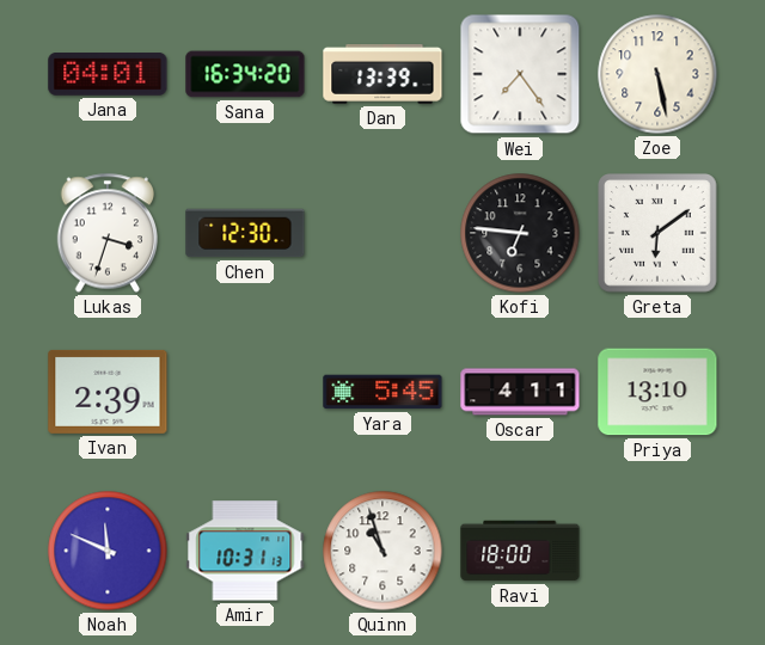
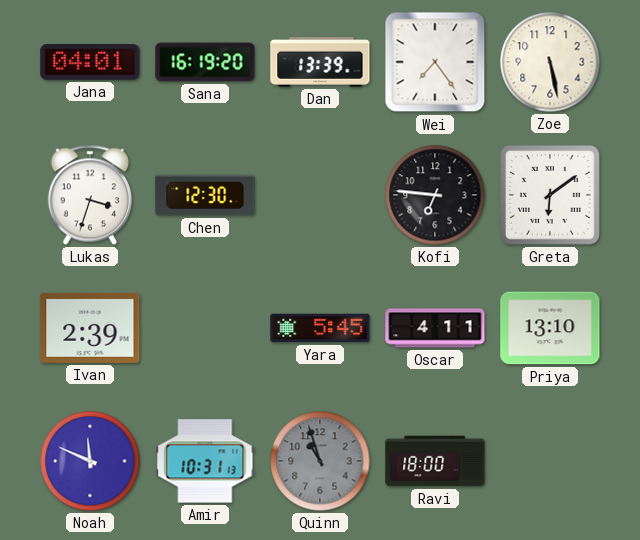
Sana: 16:34 -> 16:19
Quinn dial: white -> grey
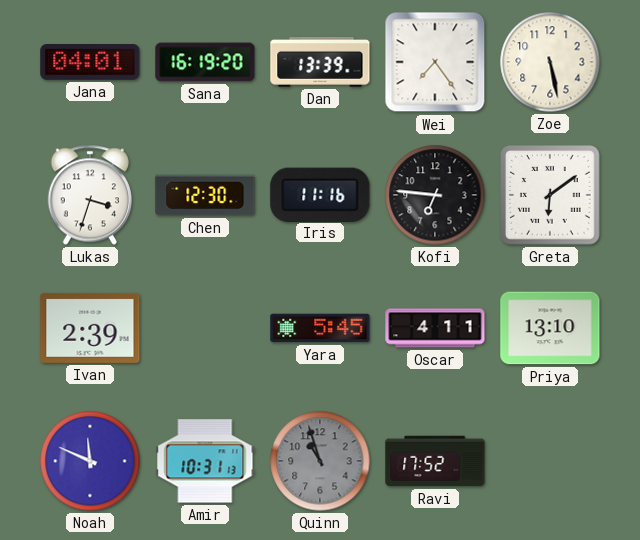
Iris: none -> 11:16
Ravi: 18:00 -> 17:52
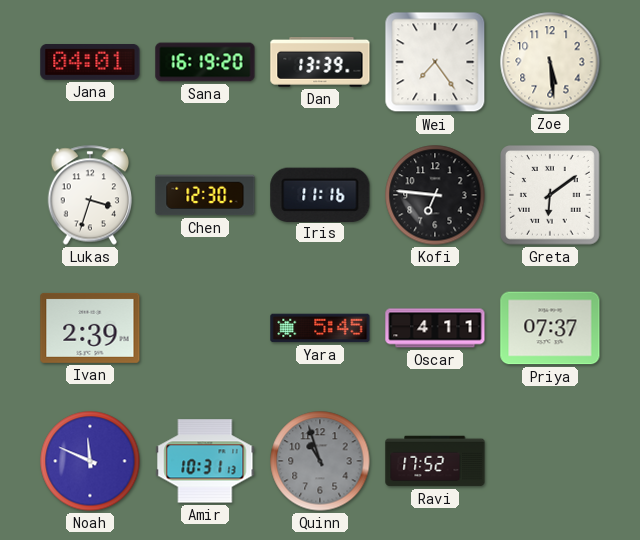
Zoe: 5:28 -> 5:29
Priya: 13:10 -> 07:37
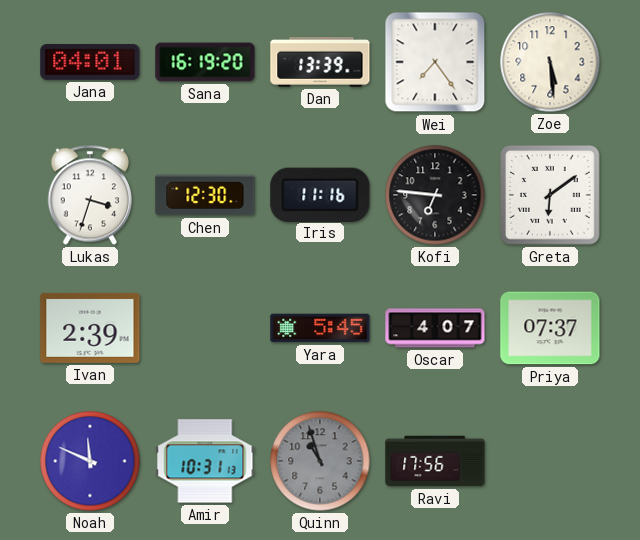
Oscar: 4:11 -> 4:07
Ravi: 17:52 -> 17:56
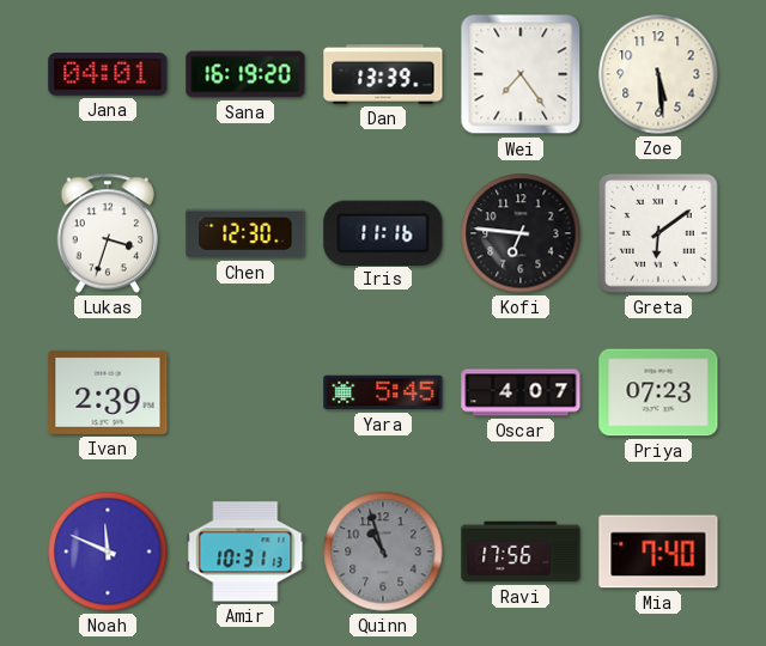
Priya: 07:37 -> 07:23
Mia: none -> 7:40
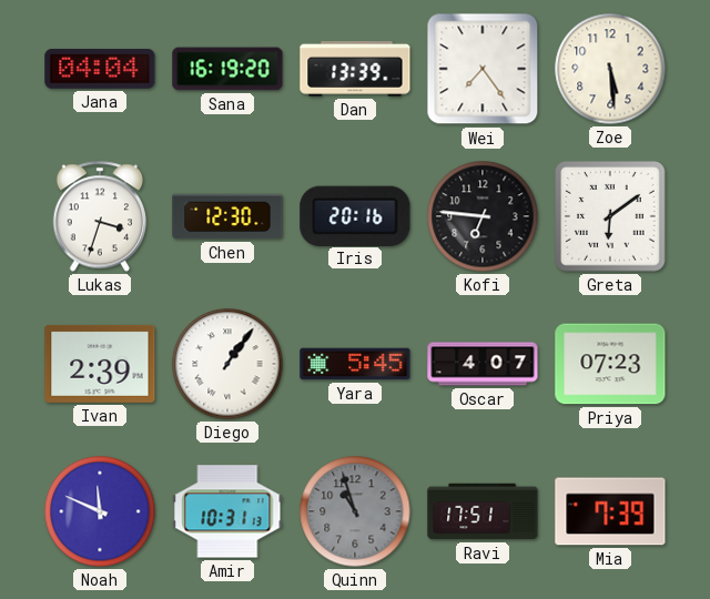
Jana: 04:01 -> 04:04
Iris: 11:16 -> 20:16
Diego: none -> 1:06
Ravi: 17:56 -> 17:51
Mia: 7:40 -> 7:39
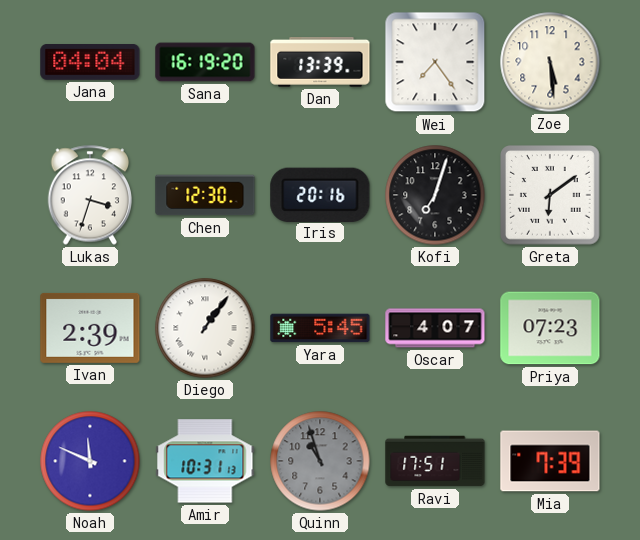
Kofi: 6:46 -> 7:03
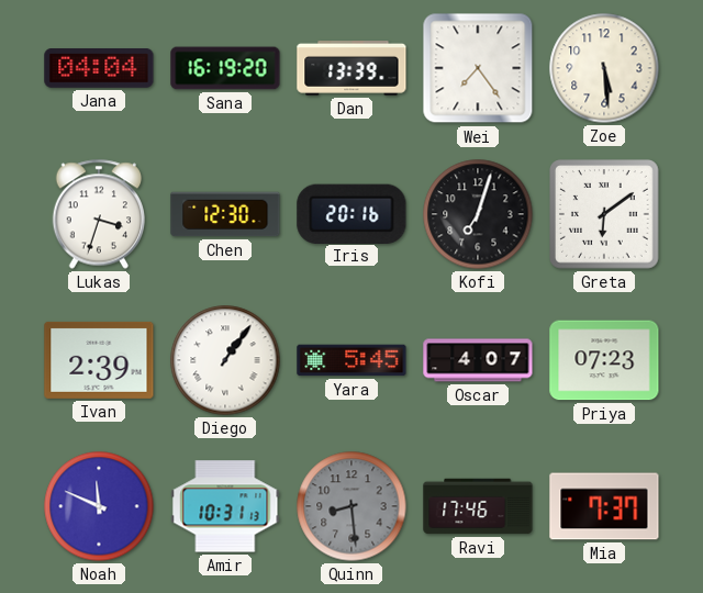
Quinn: 10:57 -> 8:29
Ravi: 17:51 -> 17:46
Mia: 7:39 -> 7:37
